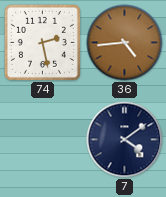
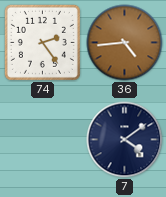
74: 2:28 -> 2:24
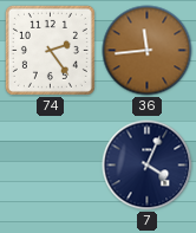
36: 4:44 -> 11:44
7: 4:09 -> 4:04
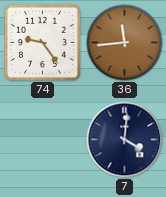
74: 2:24 -> 9:24
7: 4:04 -> 4:01
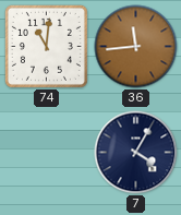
74: 9:24 -> 11:01
7: 4:01 -> 4:05
